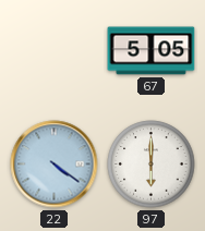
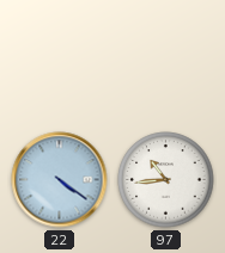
67: 5:05 -> none
97: 6:00 -> 10:44
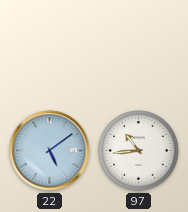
22: 4:21 -> 5:09
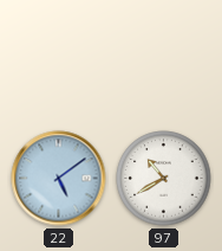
97: 10:44 -> 10:40
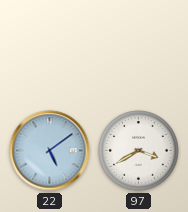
97: 10:40 -> 3:40
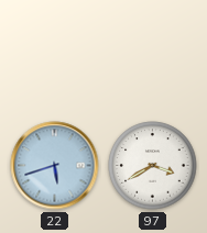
22: 5:09 -> 5:42
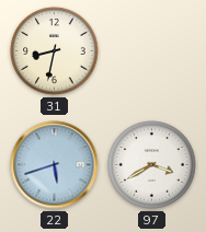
31: none -> 8:32
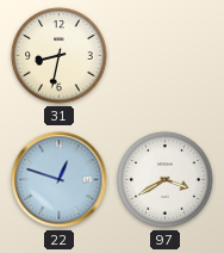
22: 5:42 -> 12:48
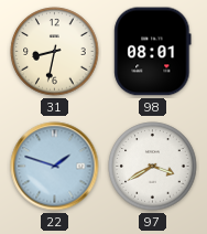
98: none -> 08:01
22: 12:48 -> 1:48
